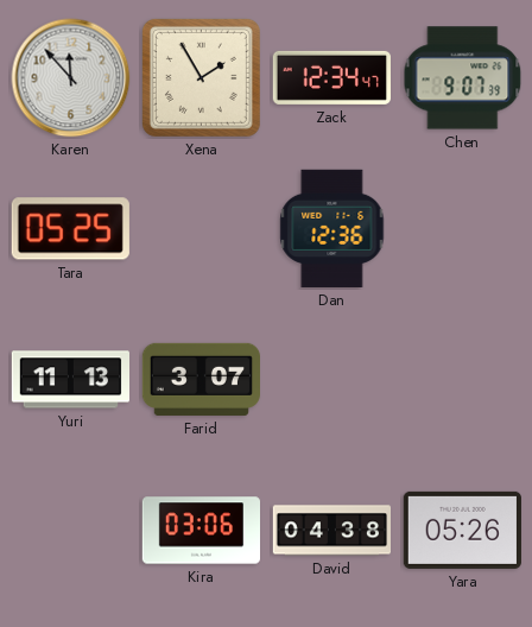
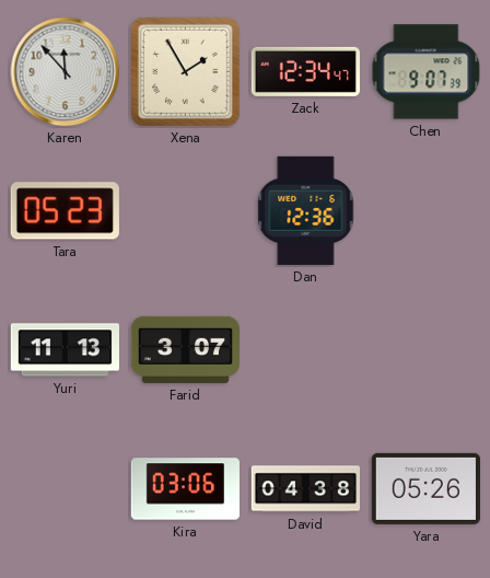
Tara: 05:25 -> 05:23
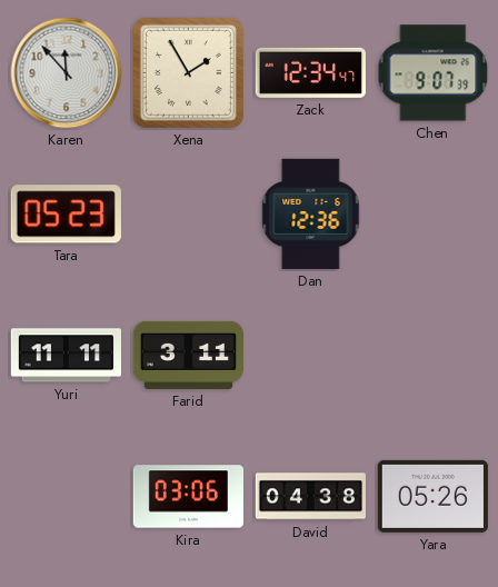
Yuri: 11:13 -> 11:11
Farid: 3:07 -> 3:11
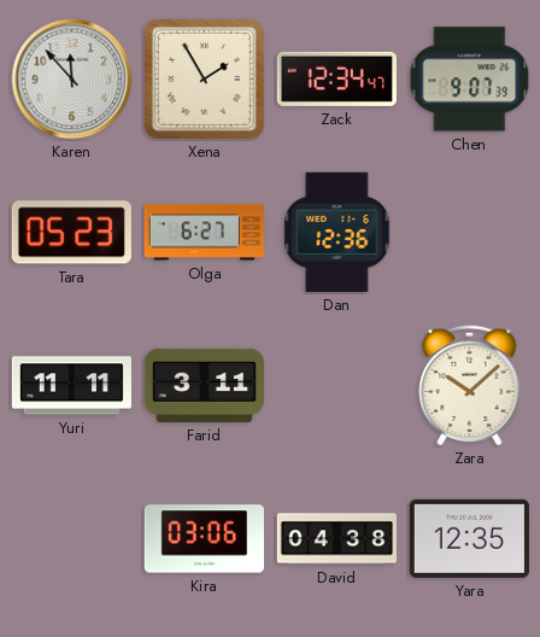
Olga: none -> 6:27
Zara: none -> 10:08
Yara: 05:26 -> 12:35
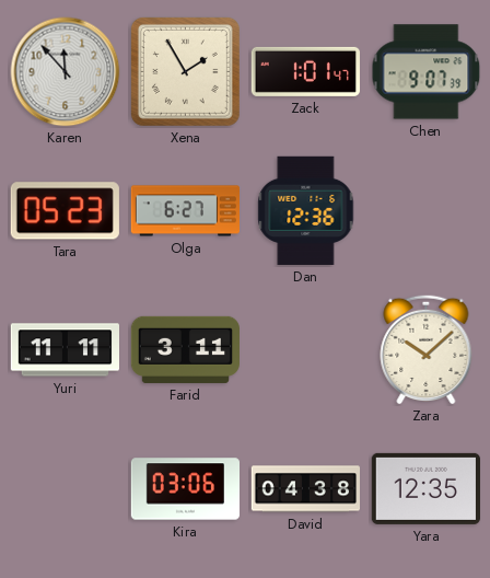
Zack: 12:34 -> 1:01
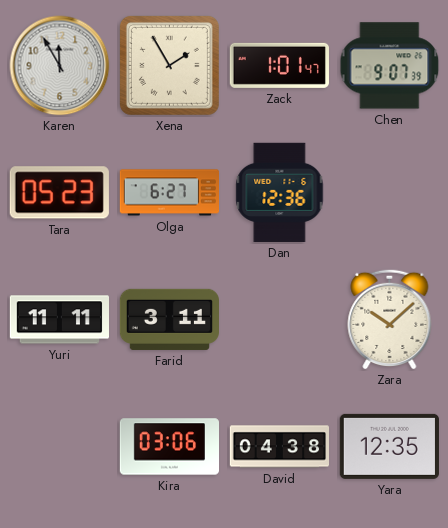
Karen: 11:53 -> 11:55
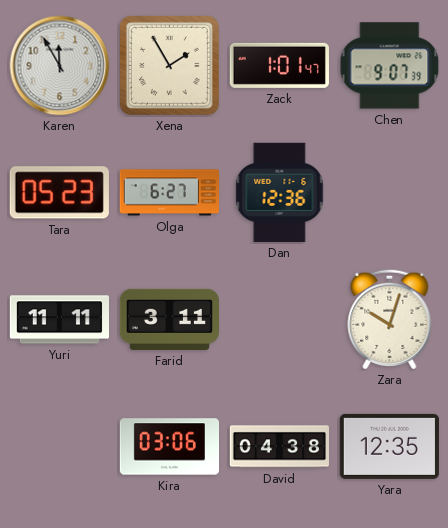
Zara: 10:08 -> 10:03
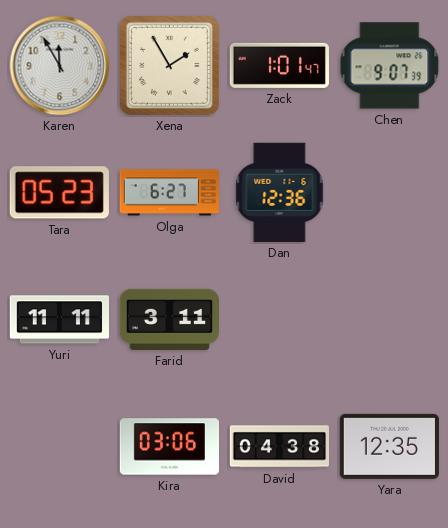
Zara: 10:03 -> none
